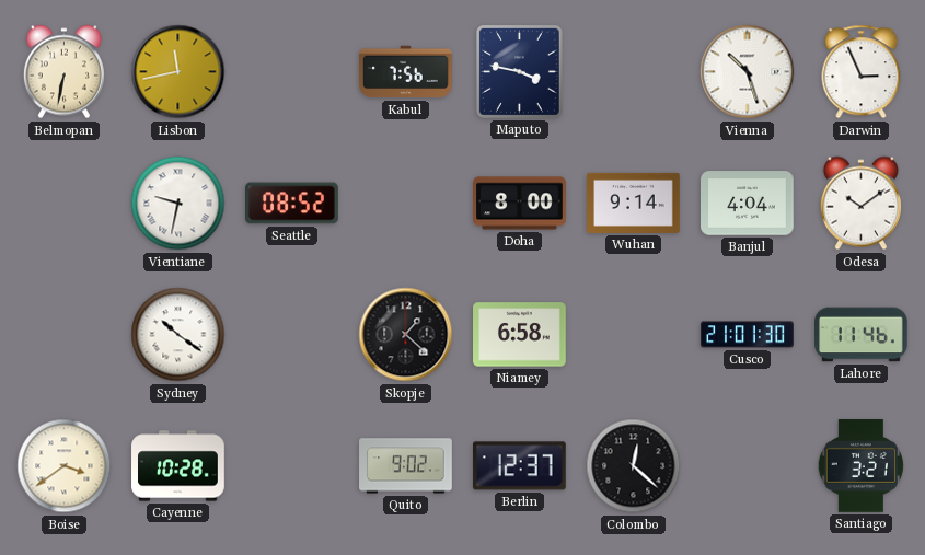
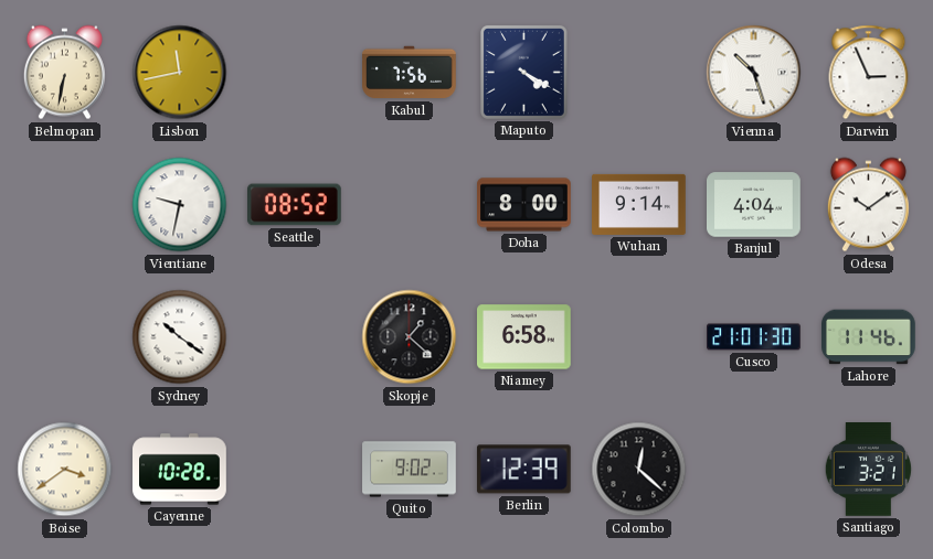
Maputo: 3:47 -> 4:20
Berlin: 12:37 -> 12:39
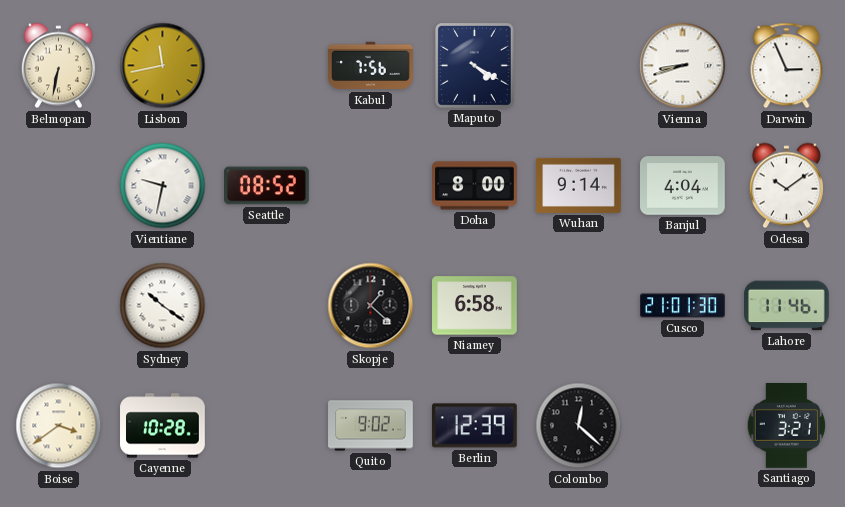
Vienna: 10:27 -> 8:42
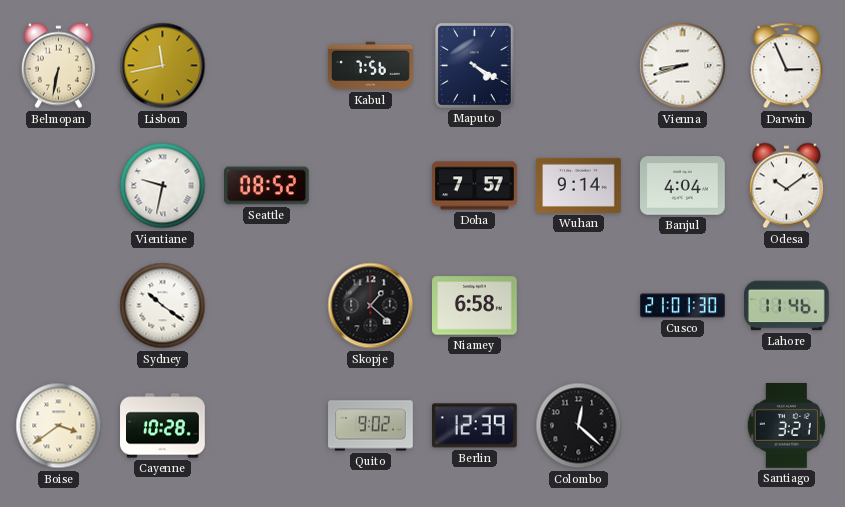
Doha: 8:00 -> 7:57
